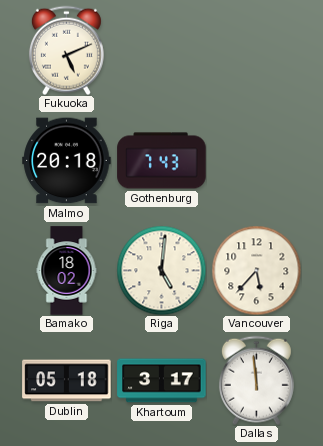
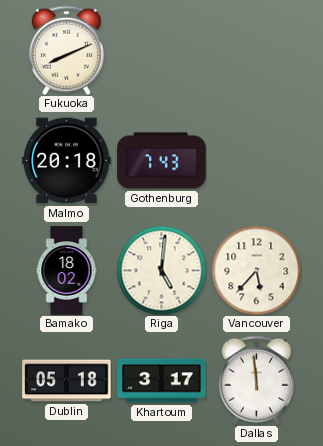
Fukuoka: 5:11 -> 8:11
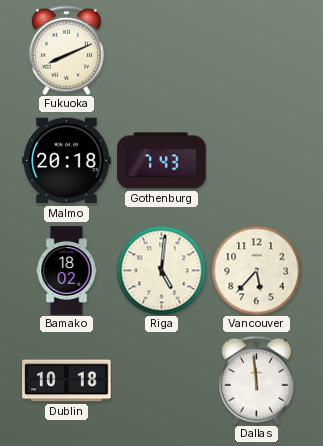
Dublin: 05:18 -> 10:18
Khartoum: 3:17 -> none
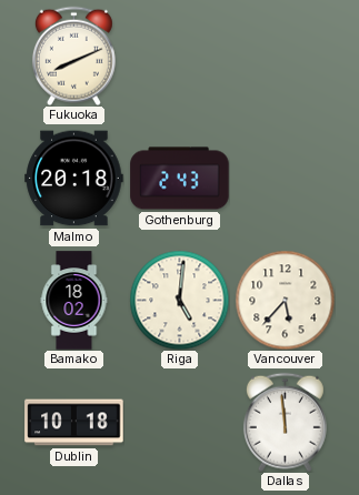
Gothenburg: 7:43 -> 2:43
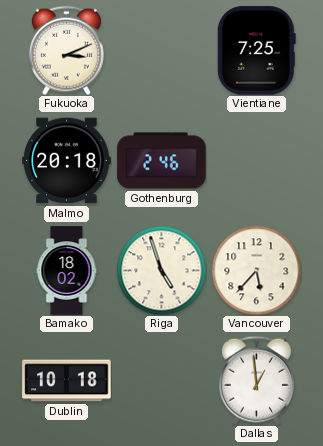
Fukuoka: 8:11 -> 3:11
Vientiane: none -> 7:25
Gothenburg: 2:43 -> 2:46
Riga: 5:01 -> 4:57
Dallas: 11:59 -> 12:59
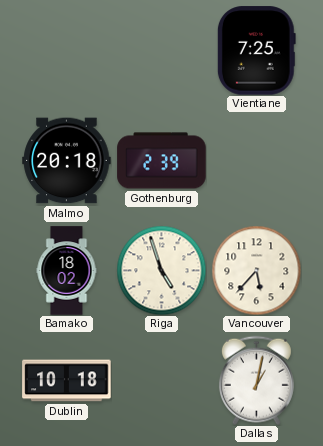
Fukuoka: 3:11 -> none
Gothenburg: 2:46 -> 2:39
Dallas: 12:59 -> 1:02
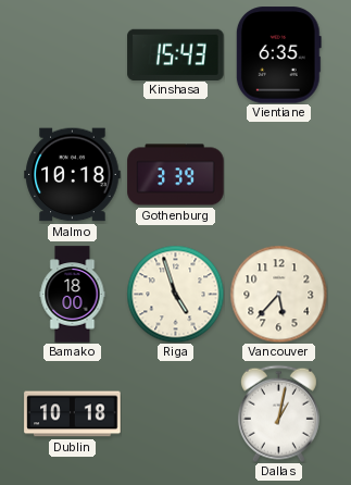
Kinshasa: none -> 15:43
Vientiane: 7:25 -> 6:35
Malmo: 20:18 -> 10:18
Gothenburg: 2:39 -> 3:39
Bamako: 18:02 -> 18:00
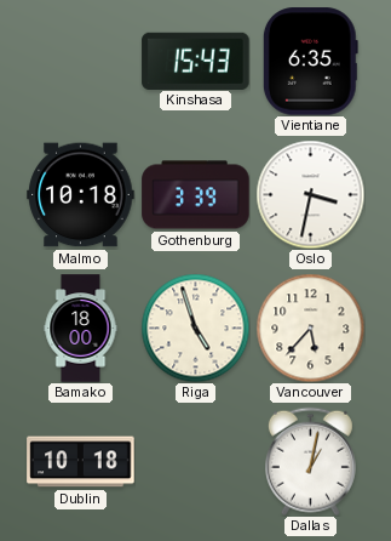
Oslo: none -> 3:32
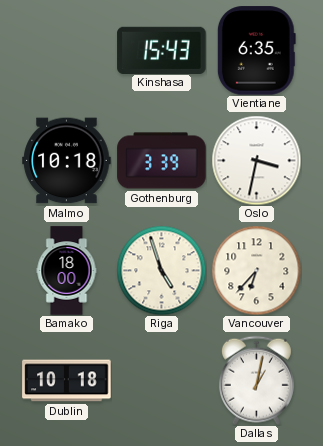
Vancouver: 5:37 -> 6:37
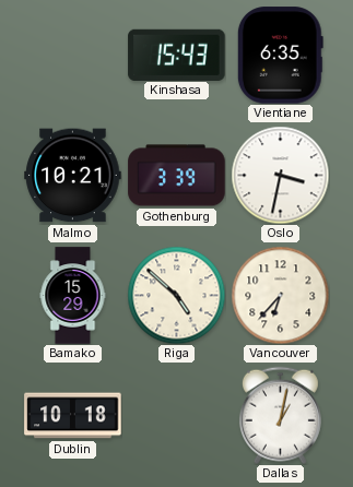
Malmo: 10:18 -> 10:21
Bamako: 18:00 -> 15:29
Riga: 4:57 -> 4:52
